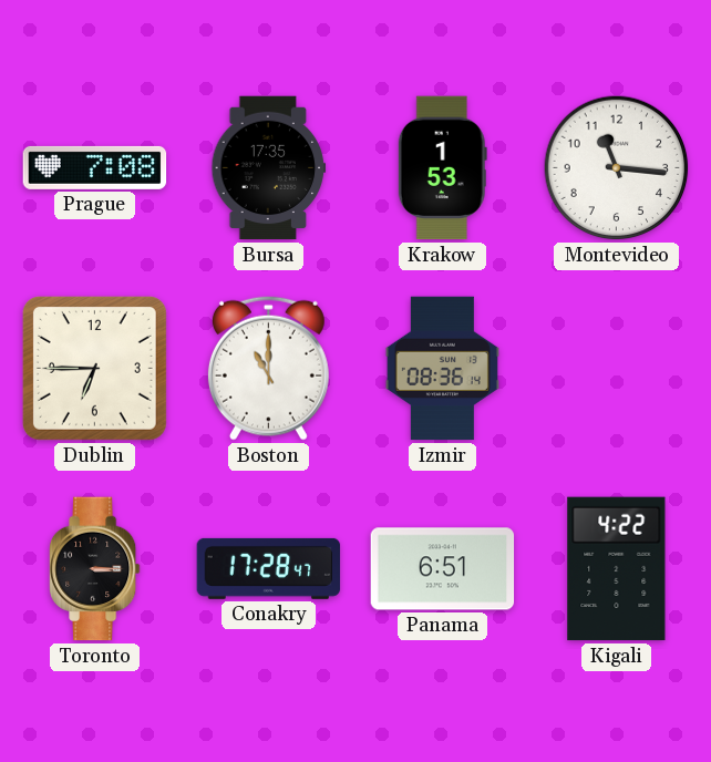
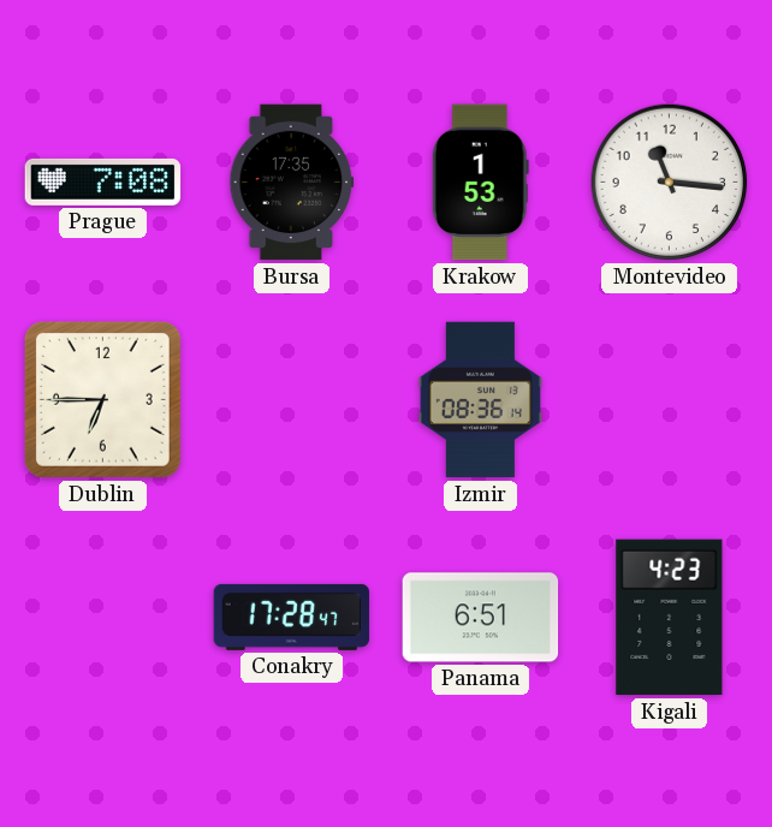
Boston: 11:00 -> none
Toronto: 3:15 -> none
Kigali: 4:22 -> 4:23
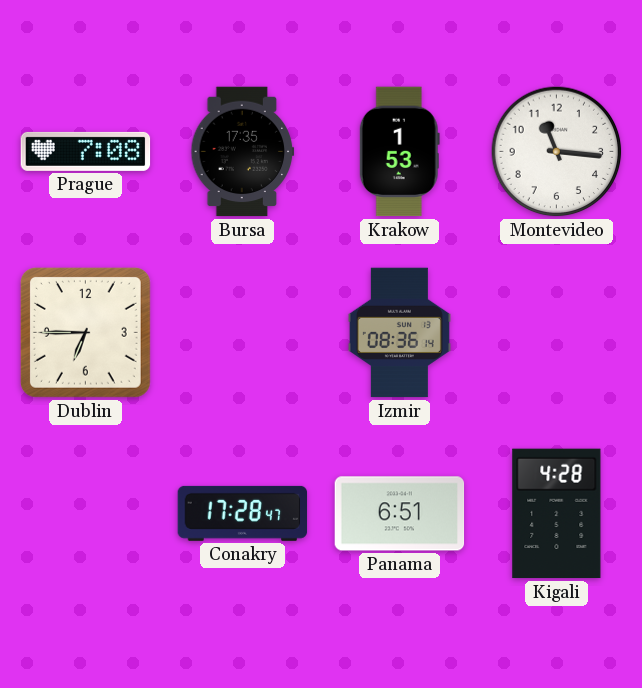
Kigali: 4:23 -> 4:28
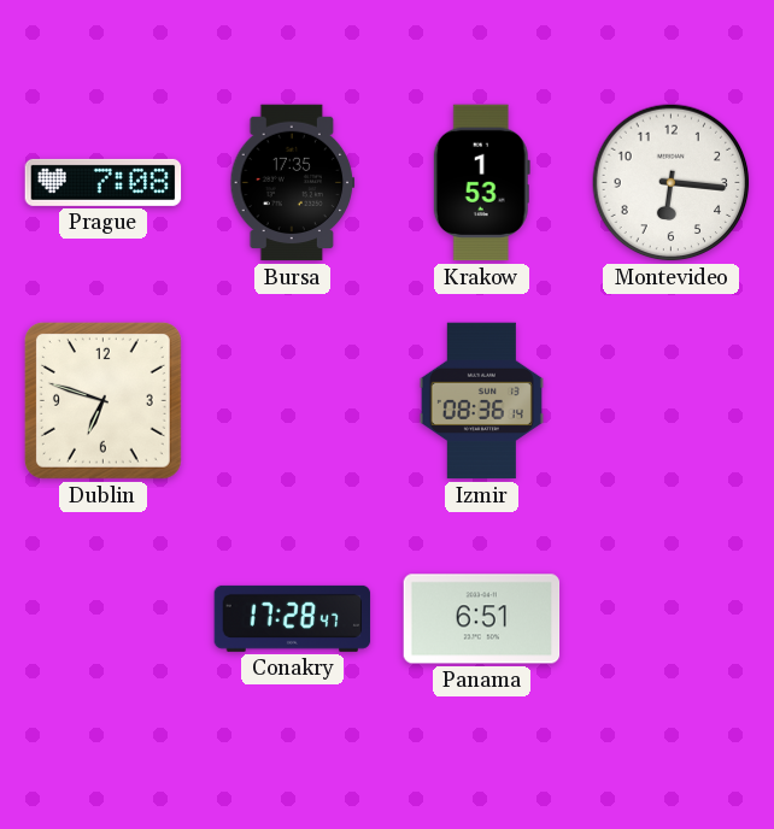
Montevideo: 11:16 -> 6:16
Dublin: 6:45 -> 6:48
Kigali: 4:28 -> none
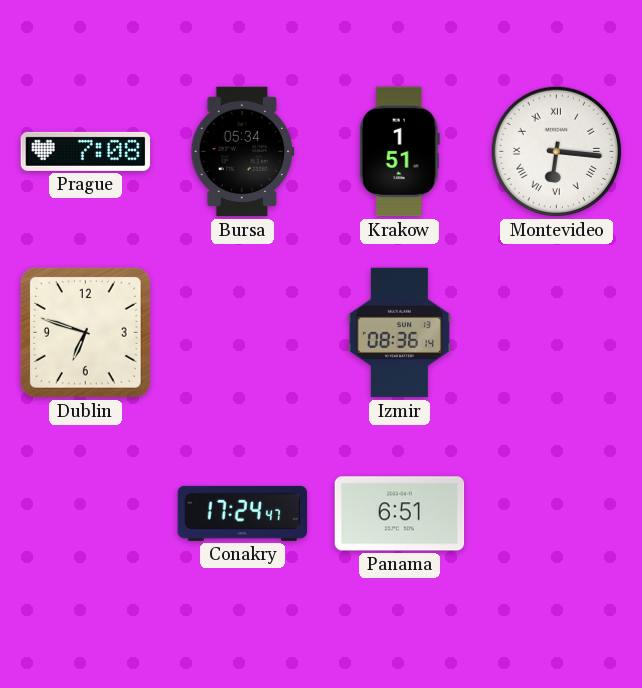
Bursa: 17:35 -> 05:34
Krakow: 1:53 -> 1:51
Montevideo numerals: Arabic -> Roman
Conakry: 17:28 -> 17:24
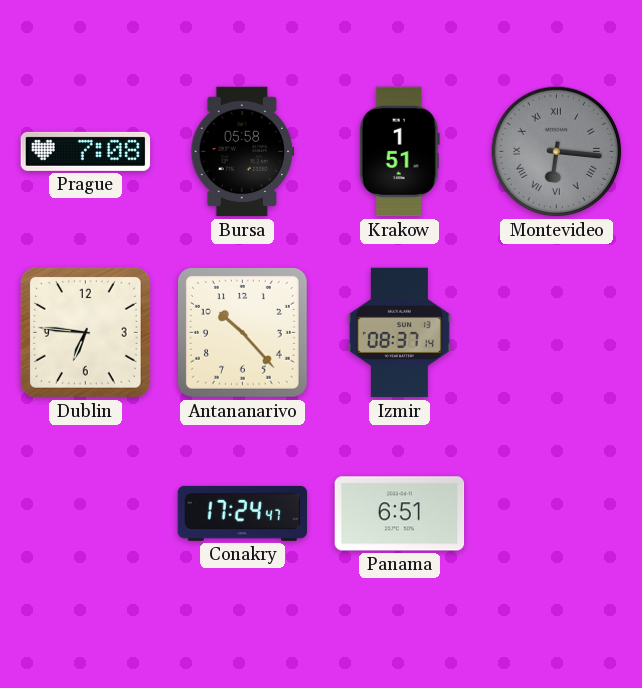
Bursa: 05:34 -> 05:58
Montevideo dial: white -> grey
Dublin: 6:48 -> 6:46
Antananarivo: none -> 10:23
Izmir: 08:36 -> 08:37
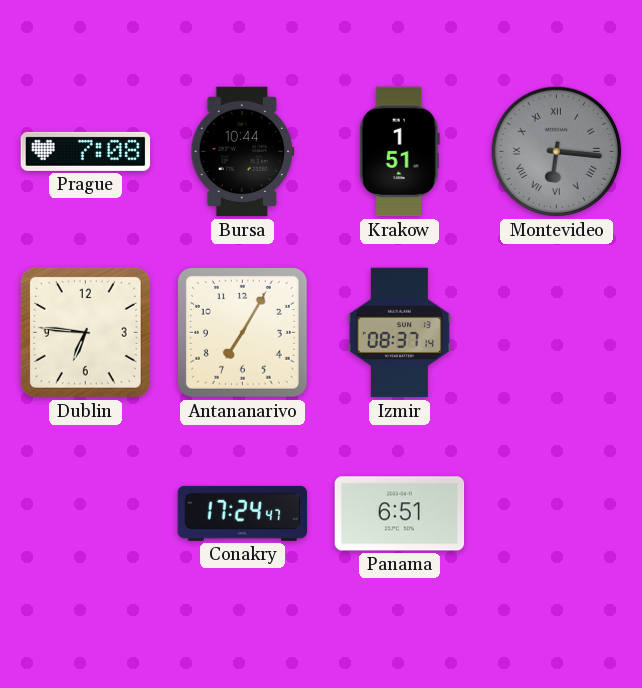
Bursa: 05:58 -> 10:44
Antananarivo: 10:23 -> 7:05
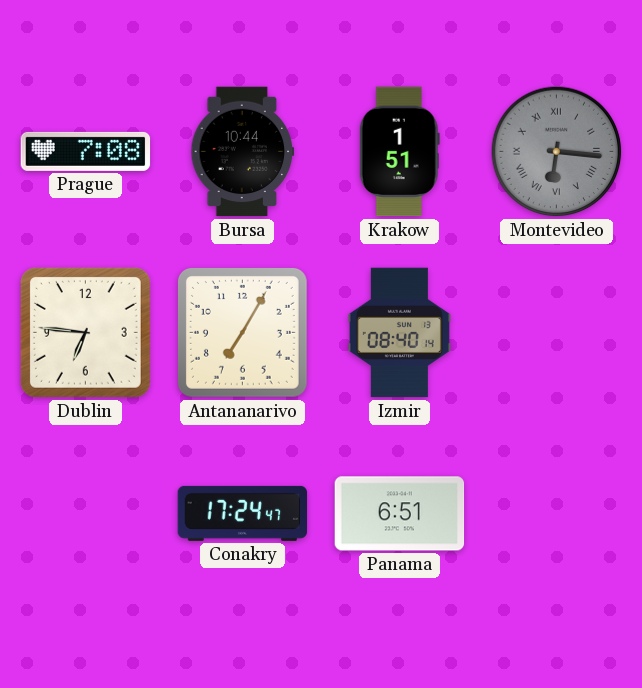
Izmir: 08:37 -> 08:40
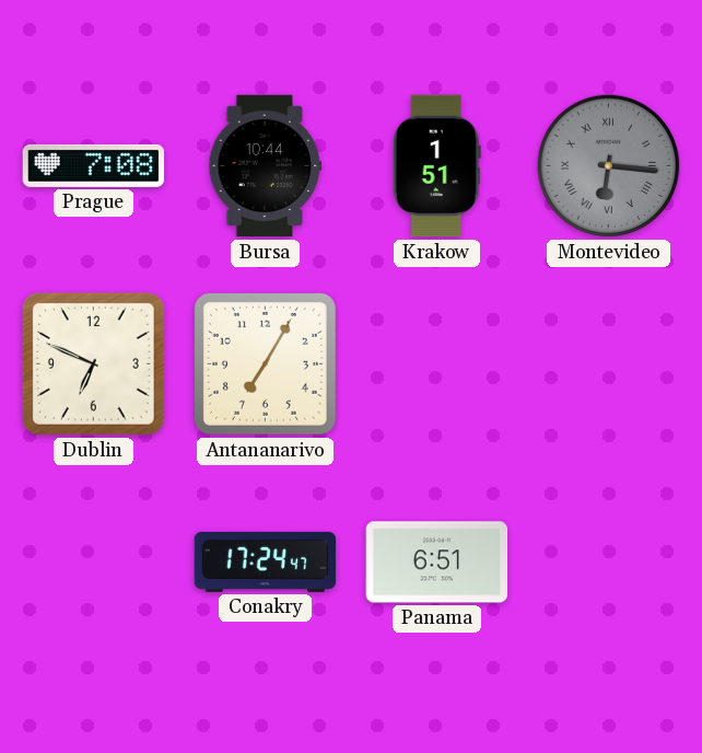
Dublin: 6:46 -> 6:49
Izmir: 08:40 -> none
